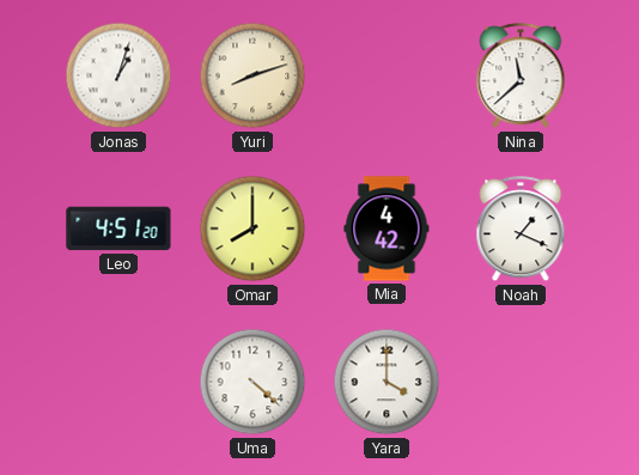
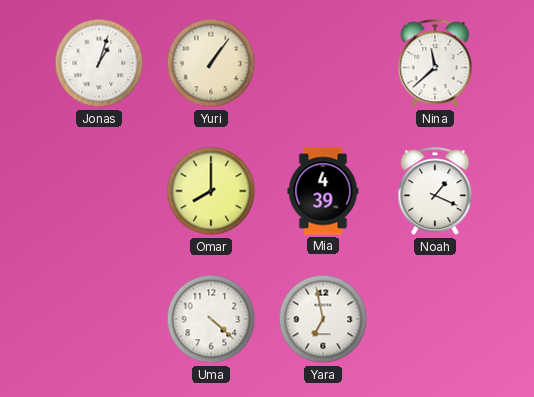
Yuri: 8:12 -> 1:06
Leo: 4:51 -> none
Mia: 4:42 -> 4:39
Yara: 4:00 -> 6:58
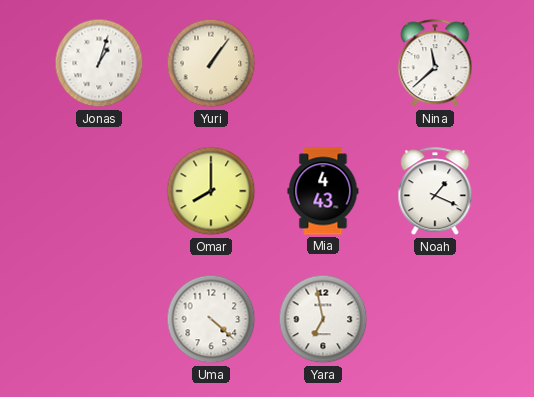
Mia: 4:39 -> 4:43
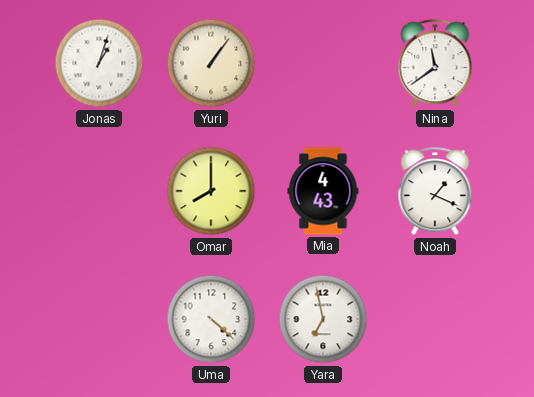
Nina: 11:38 -> 11:39
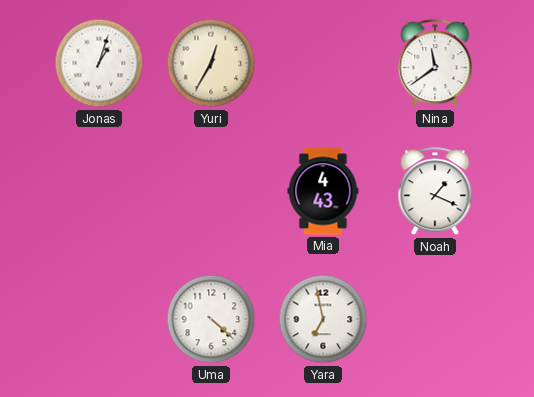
Yuri: 1:06 -> 12:35
Omar: 8:00 -> none
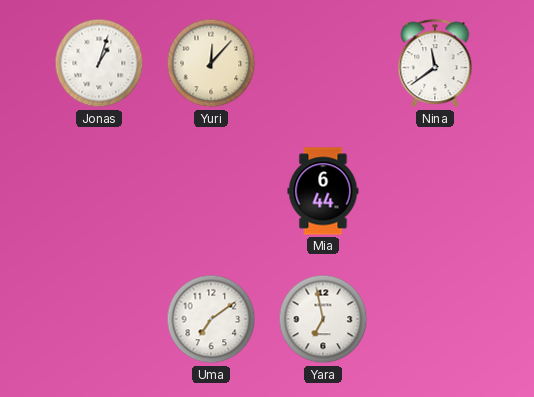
Yuri: 12:35 -> 12:07
Mia: 4:43 -> 6:44
Noah: 1:19 -> none
Uma: 4:22 -> 7:09
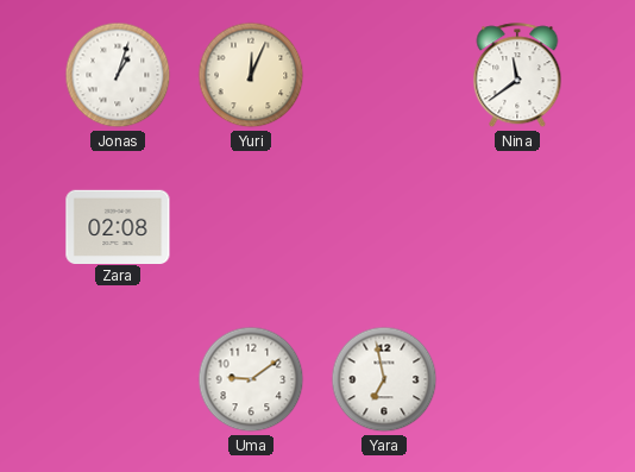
Yuri: 12:07 -> 12:04
Zara: none -> 02:08
Mia: 6:44 -> none
Uma: 7:09 -> 9:09
